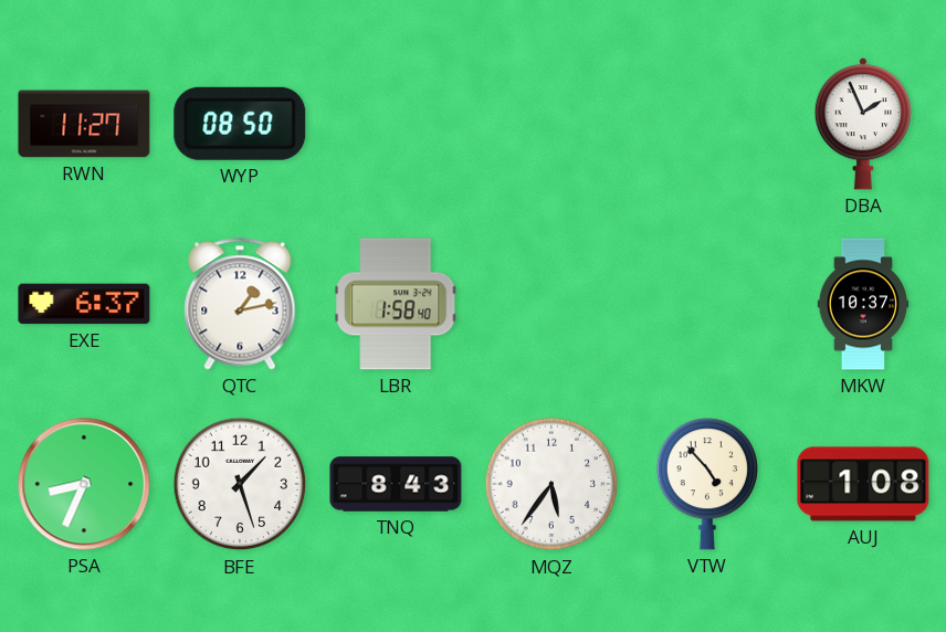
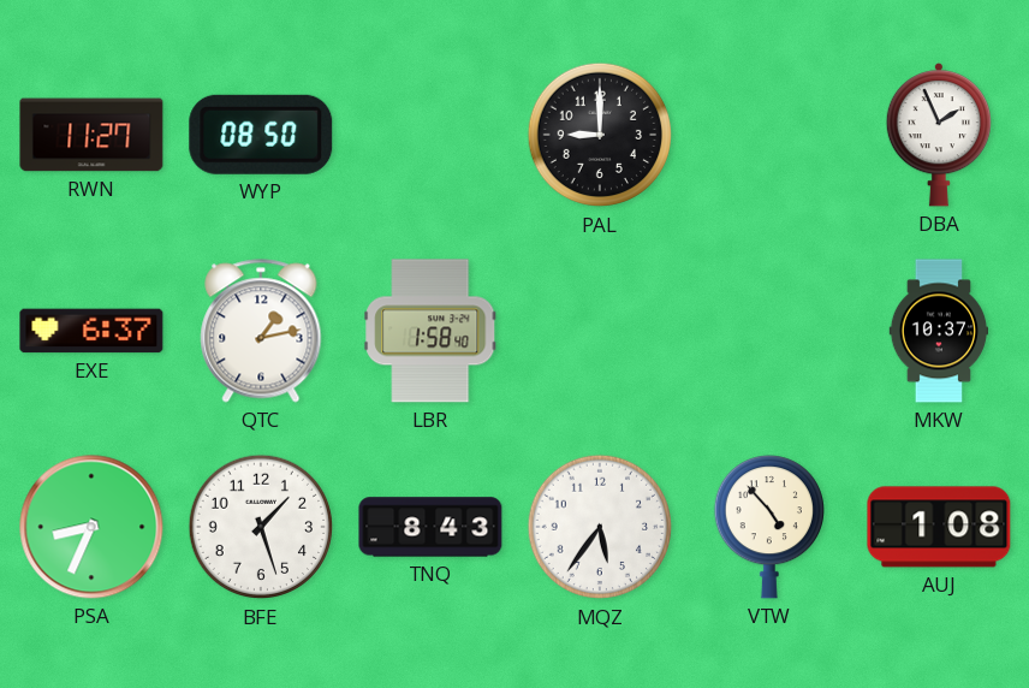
PAL: none -> 9:00
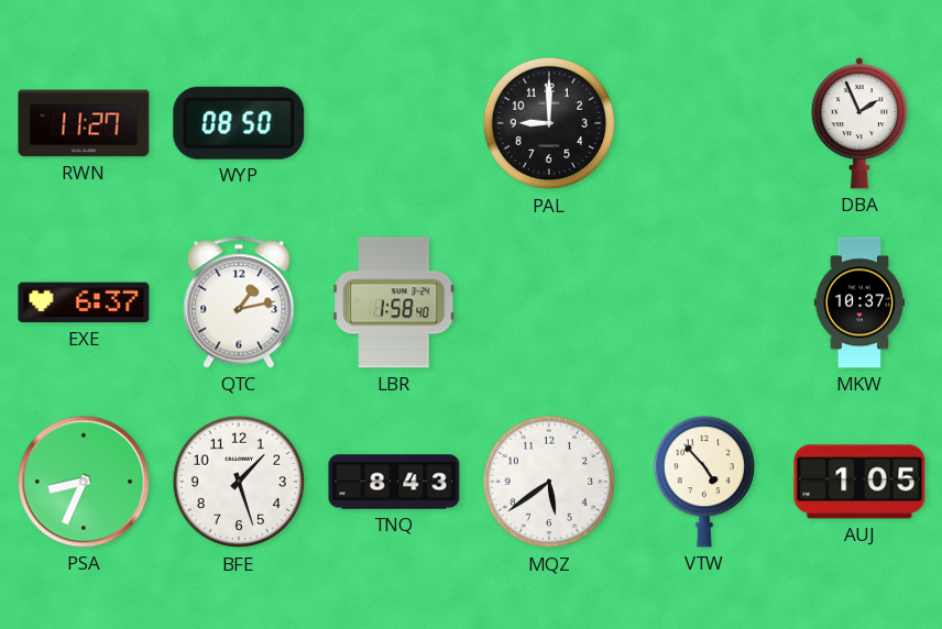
MQZ: 5:36 -> 5:39
AUJ: 1:08 -> 1:05
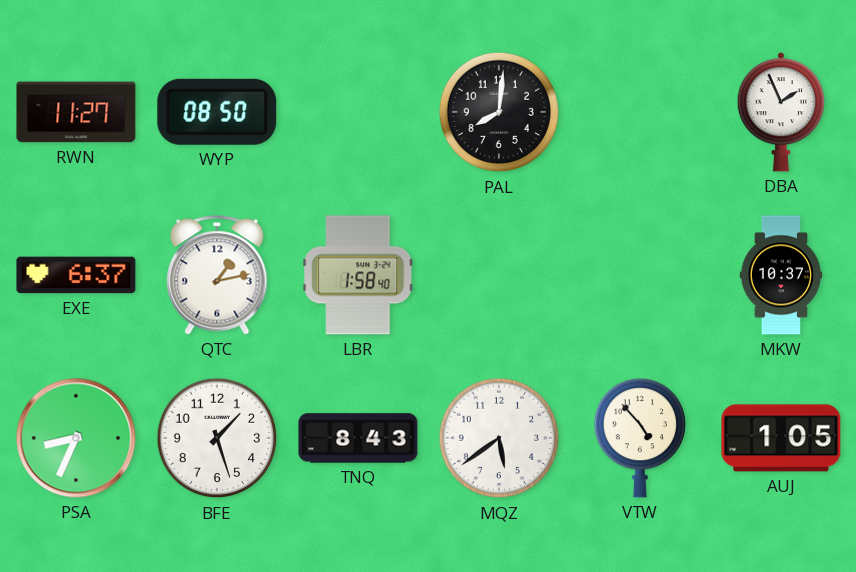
PAL: 9:00 -> 8:01
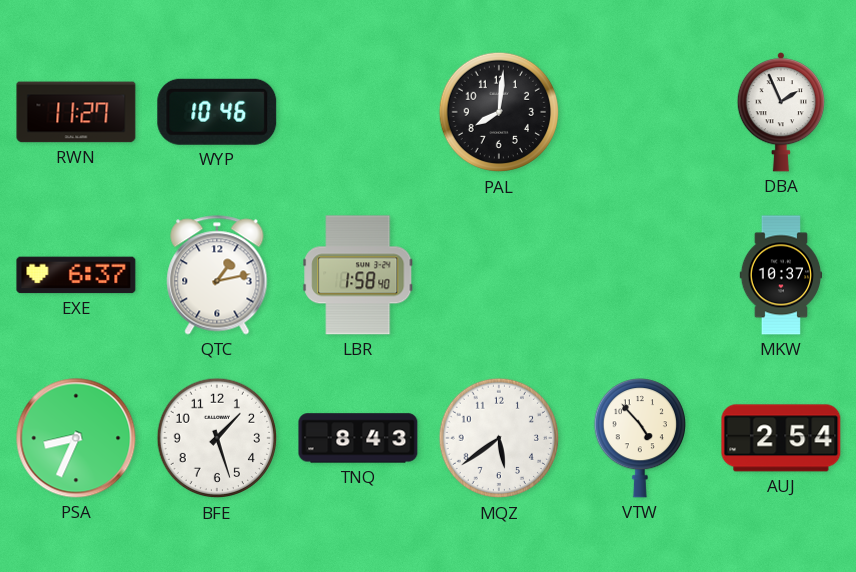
WYP: 08:50 -> 10:46
AUJ: 1:05 -> 2:54
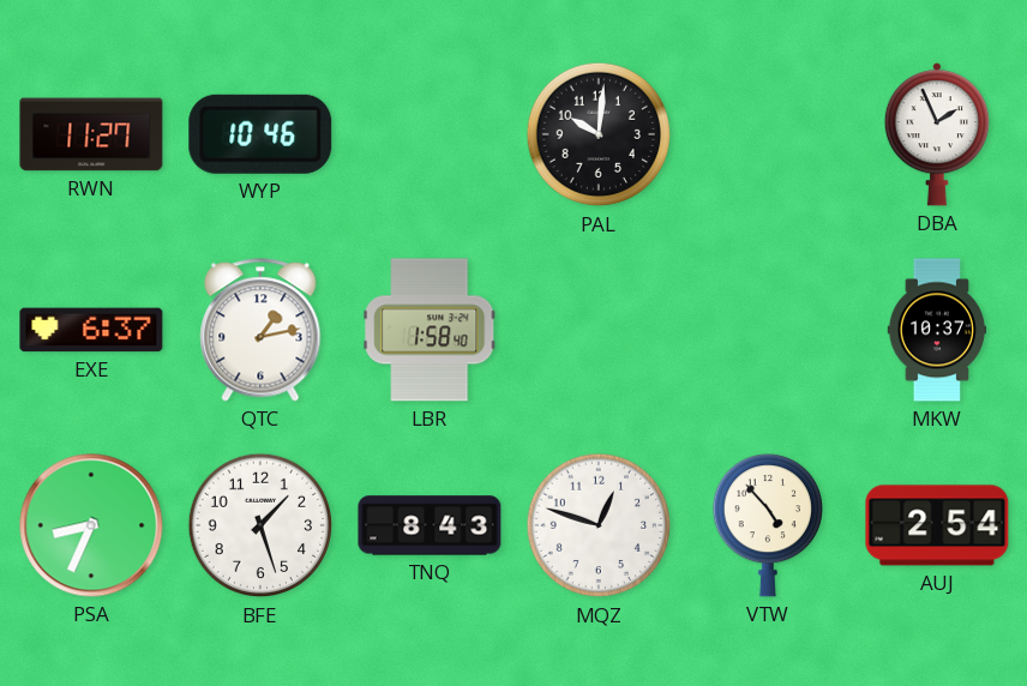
PAL: 8:01 -> 10:01
MQZ: 5:39 -> 12:48
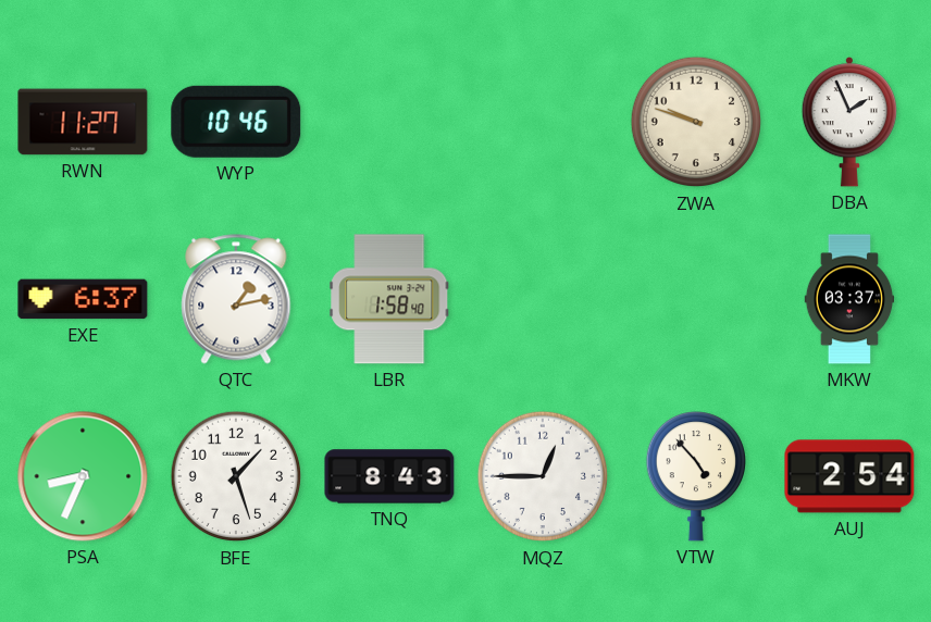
PAL: 10:01 -> none
ZWA: none -> 9:48
MKW: 10:37 -> 03:37
MQZ: 12:48 -> 12:45
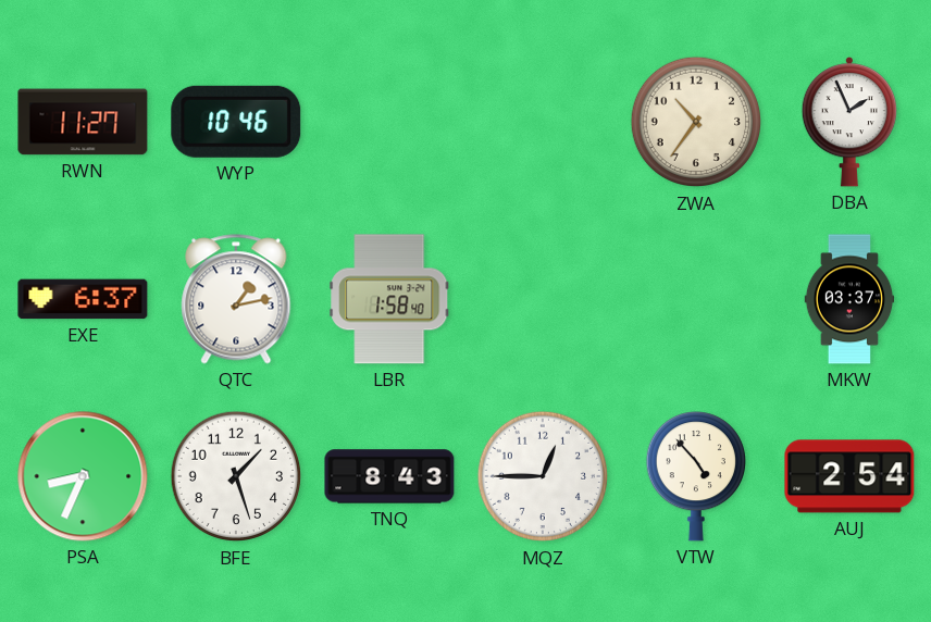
ZWA: 9:48 -> 10:36
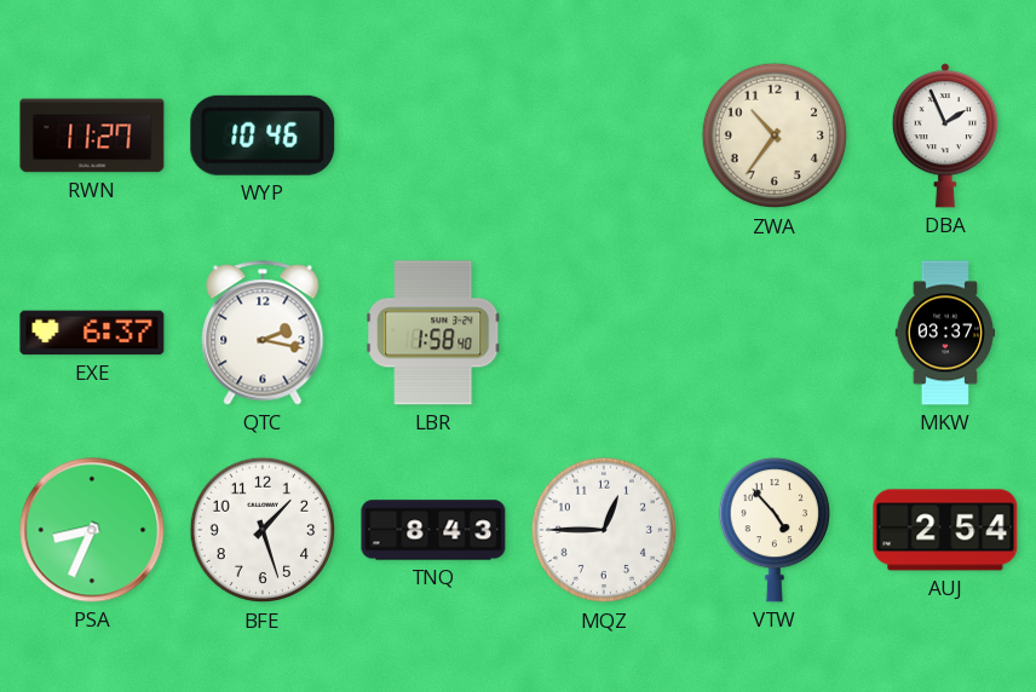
QTC: 1:13 -> 2:17
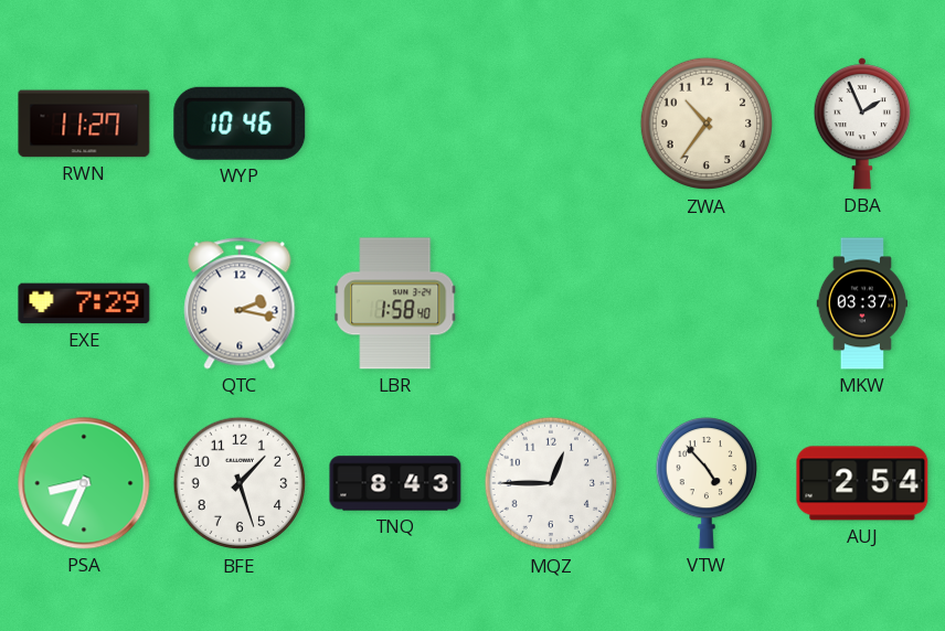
EXE: 6:37 -> 7:29
